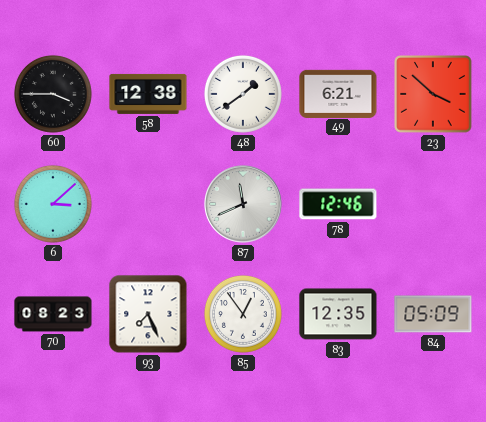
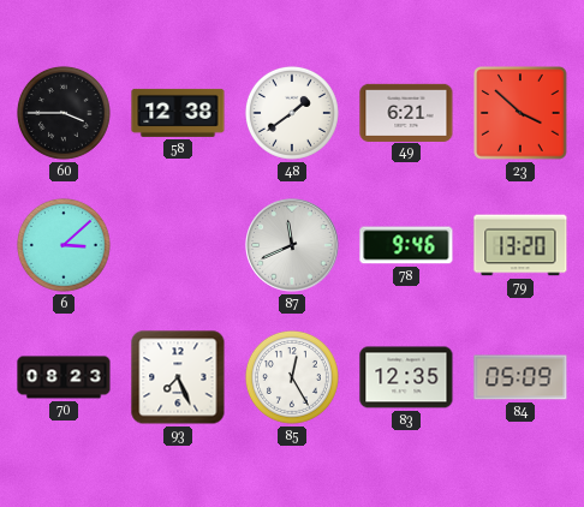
78: 12:46 -> 9:46
79: none -> 13:20
85: 12:54 -> 12:25
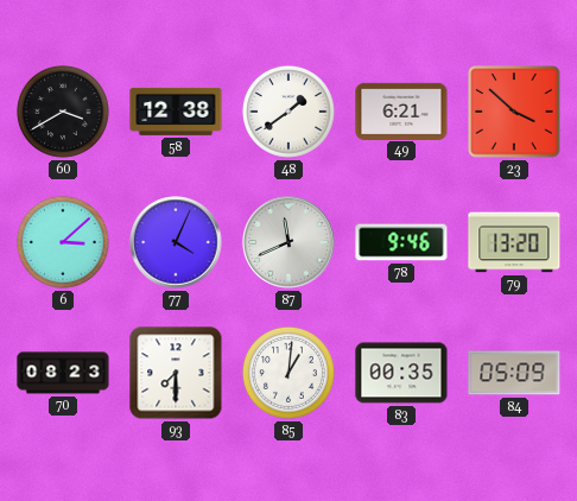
60: 3:45 -> 3:40
77: none -> 4:04
93: 7:26 -> 7:30
85: 12:25 -> 1:01
83: 12:35 -> 00:35
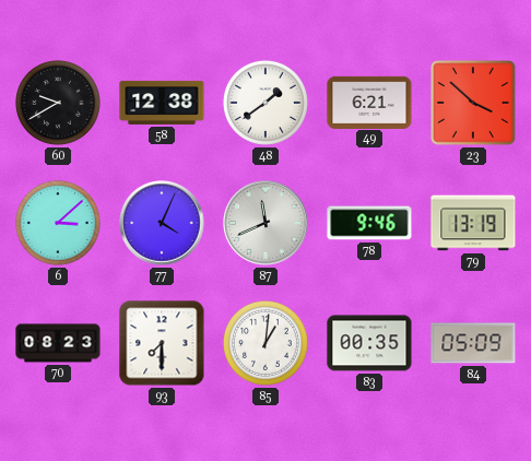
60: 3:40 -> 9:40
79: 13:20 -> 13:19
